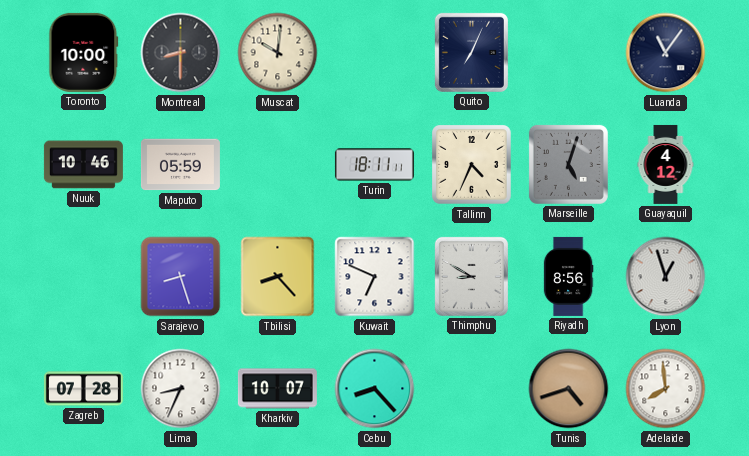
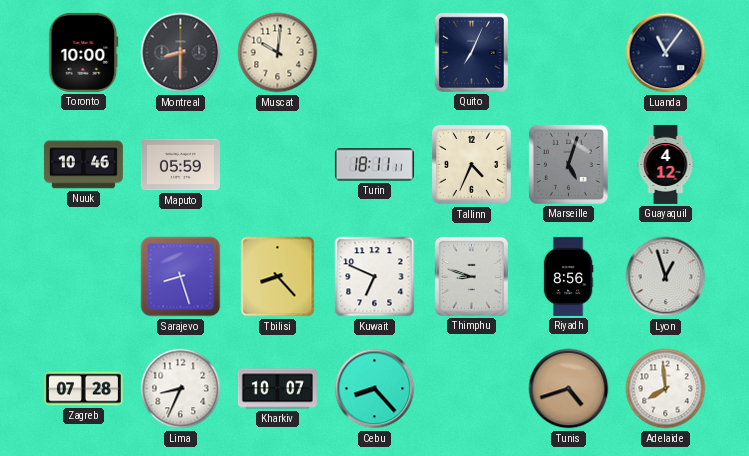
Thimphu: 8:50 -> 8:48
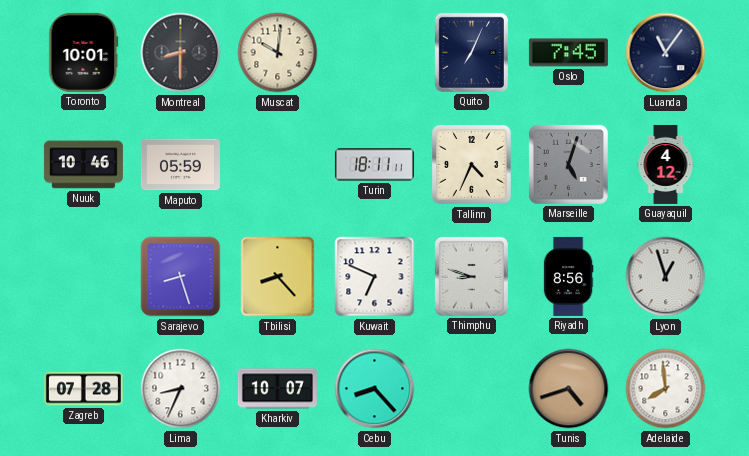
Toronto: 10:00 -> 10:01
Oslo: none -> 7:45
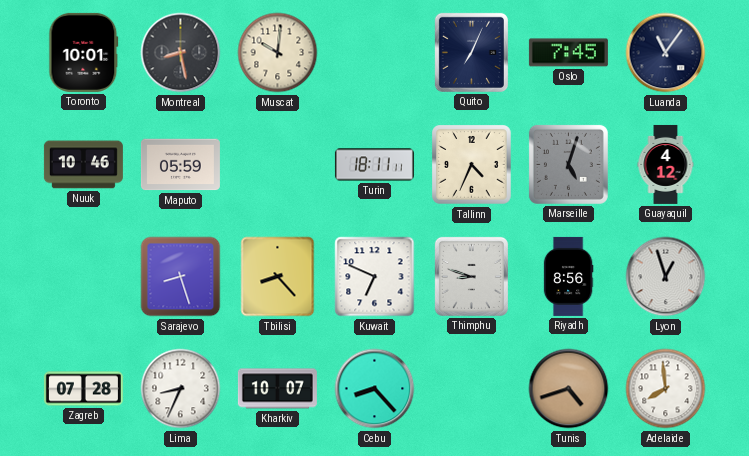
Montreal: 8:30 -> 8:28
